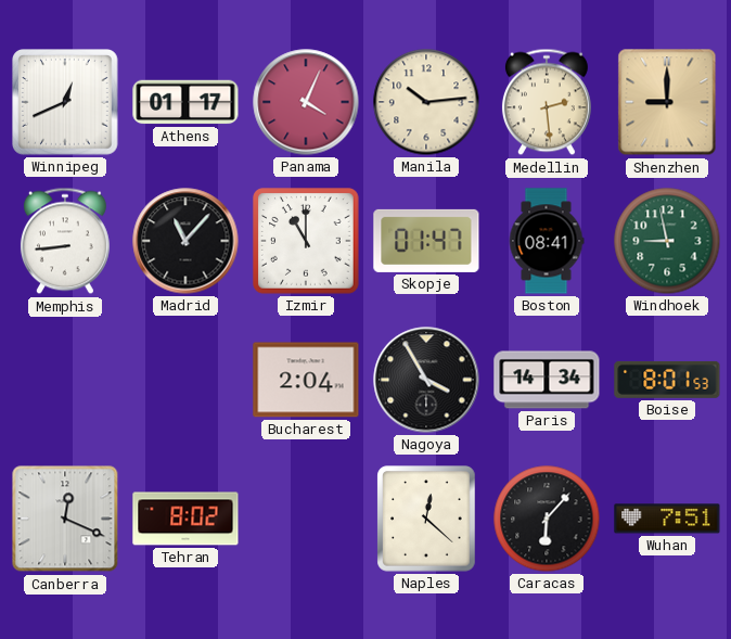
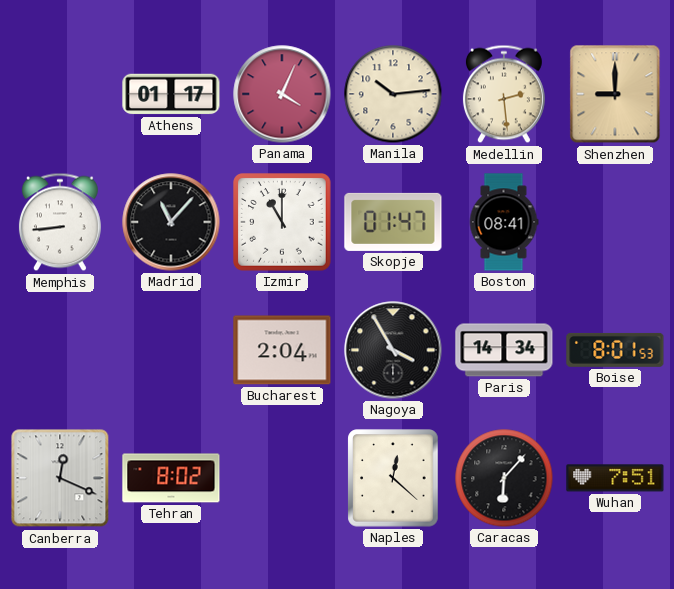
Winnipeg: 12:41 -> none
Windhoek: 8:58 -> none
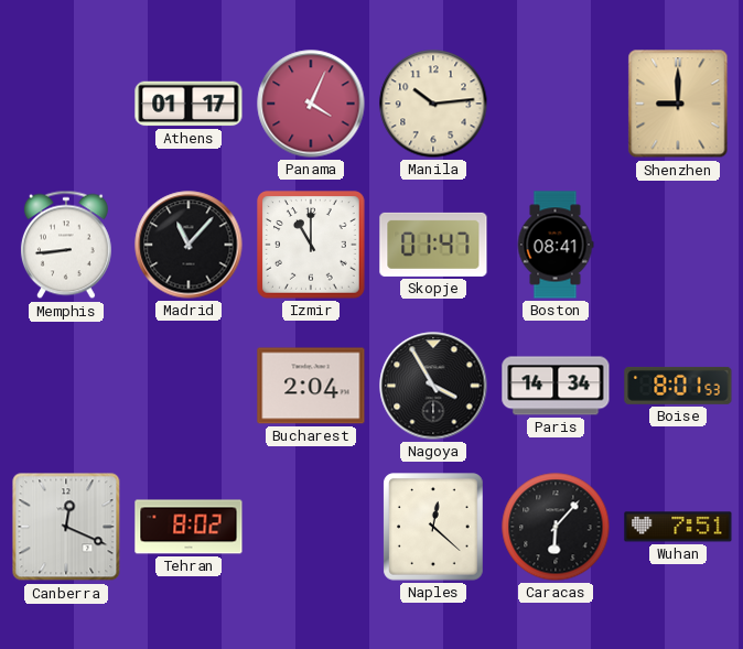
Medellin: 2:29 -> none
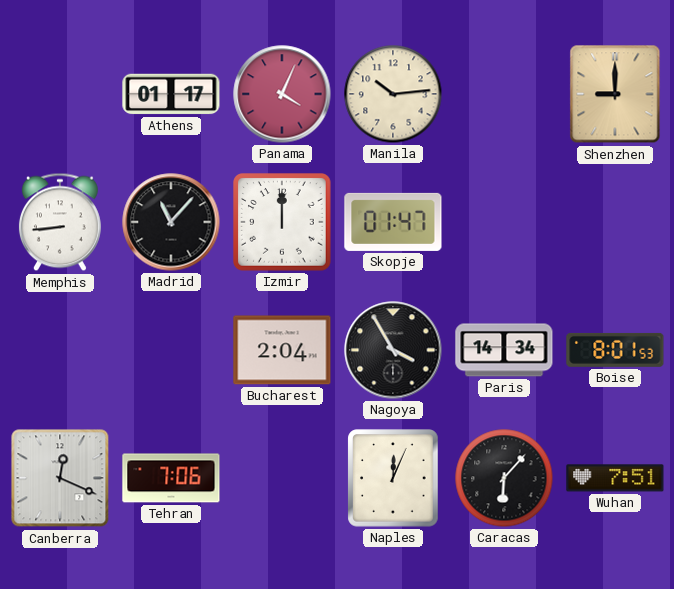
Izmir: 11:00 -> 12:00
Boston: 08:41 -> none
Tehran: 8:02 -> 7:06
Naples: 12:22 -> 12:04
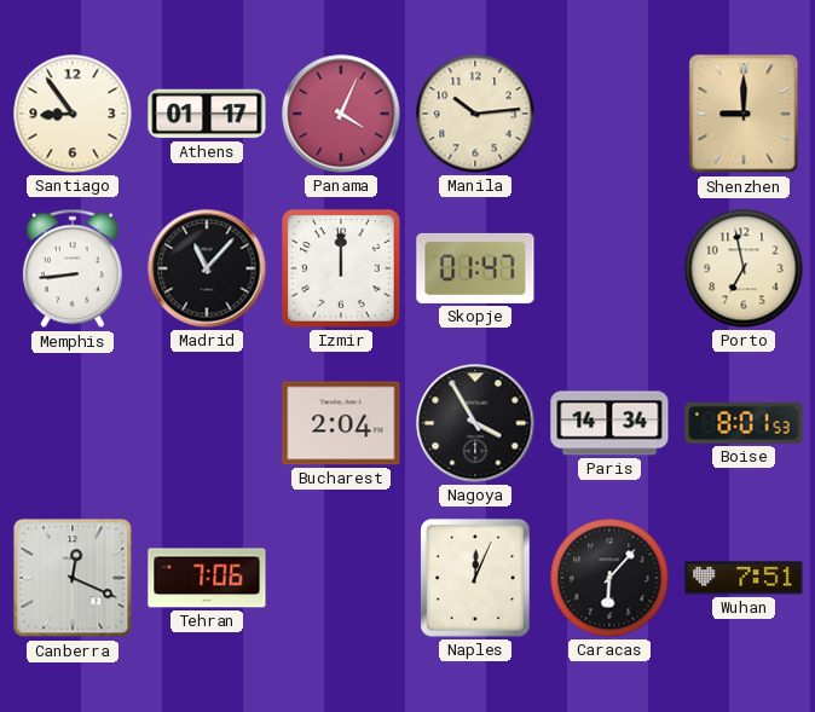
Santiago: none -> 8:54
Porto: none -> 6:58
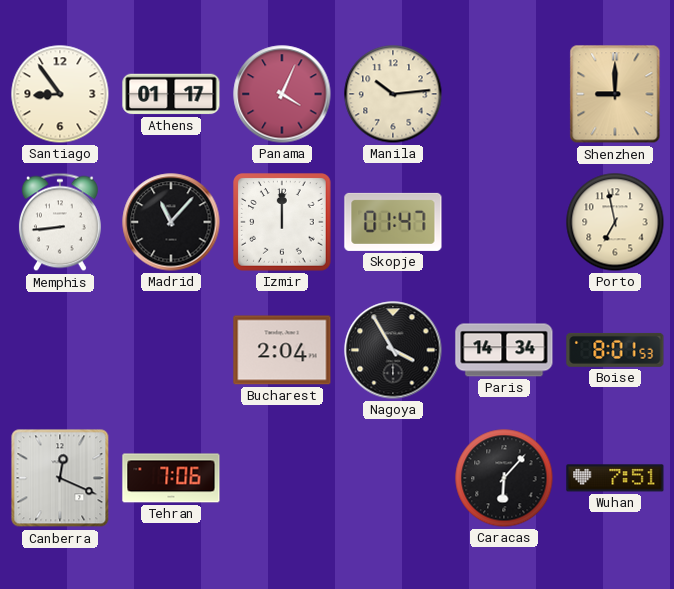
Naples: 12:04 -> none
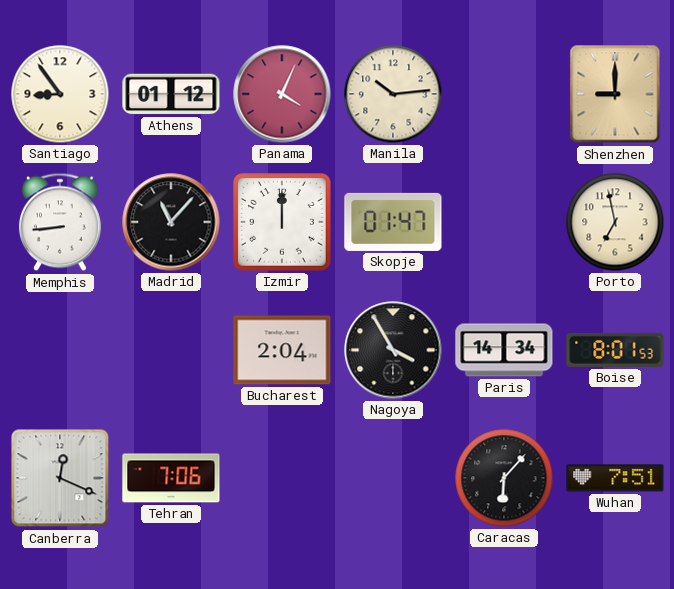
Athens: 01:17 -> 01:12
